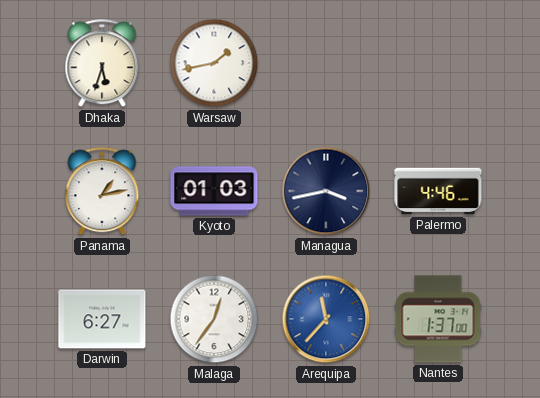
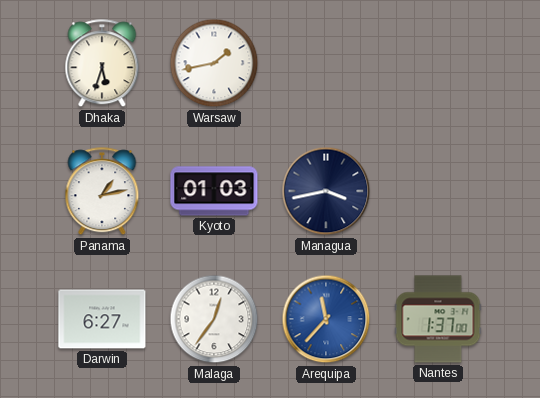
Palermo: 4:46 -> none
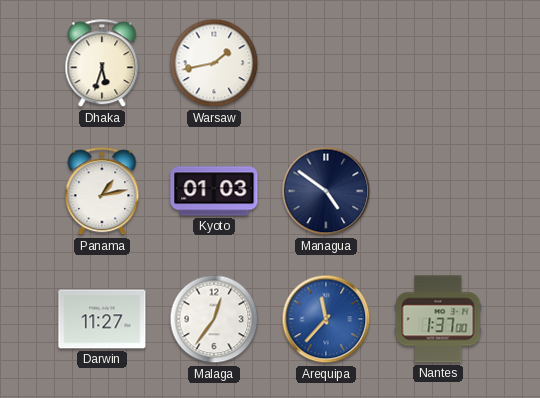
Managua: 3:43 -> 4:51
Darwin: 6:27 -> 11:27
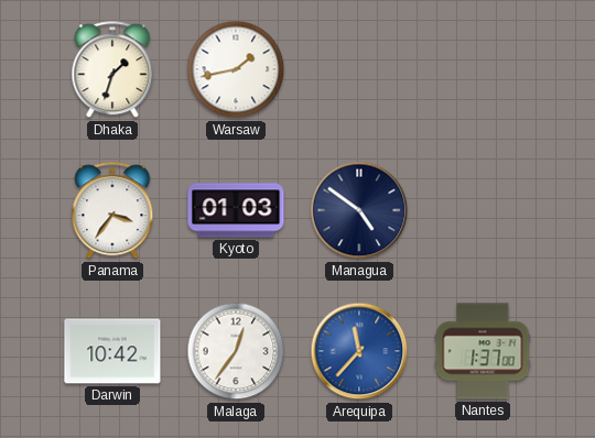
Dhaka: 5:33 -> 1:33
Panama: 1:13 -> 3:36
Darwin: 11:27 -> 10:42
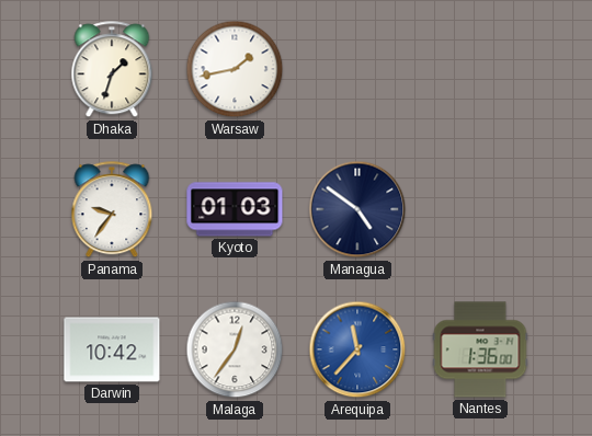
Panama: 3:36 -> 9:36
Nantes: 1:37 -> 1:36
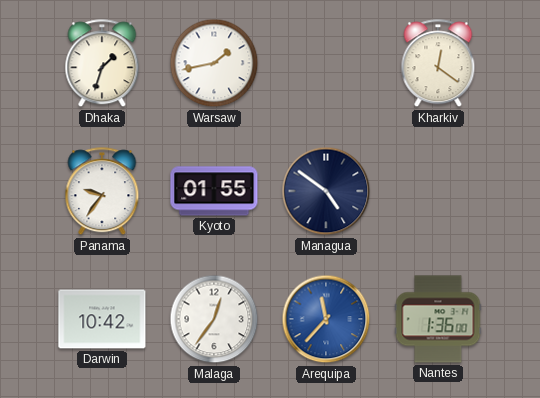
Kharkiv: none -> 12:21
Kyoto: 01:03 -> 01:55
